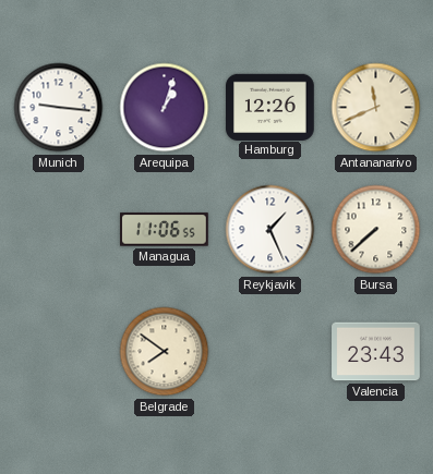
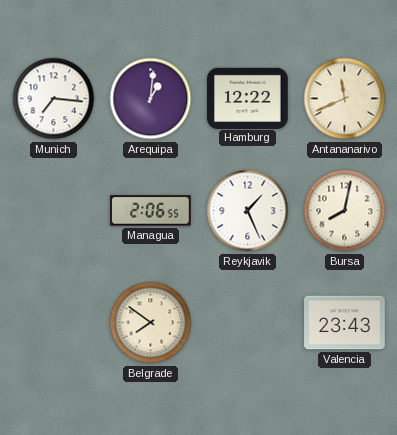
Munich: 9:16 -> 7:16
Arequipa: 1:03 -> 1:01
Hamburg: 12:26 -> 12:22
Managua: 11:06 -> 2:06
Bursa: 7:38 -> 8:02
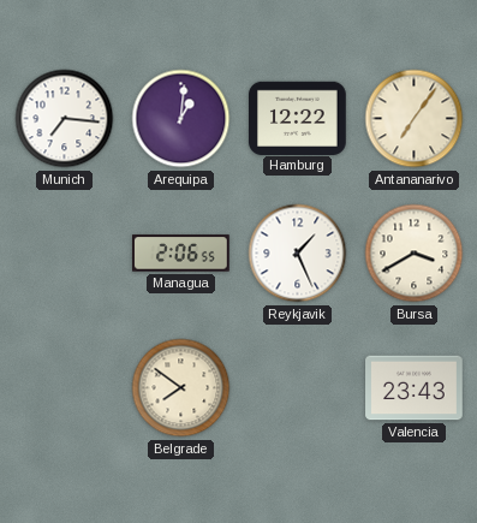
Antananarivo: 11:41 -> 7:06
Bursa: 8:02 -> 3:40
